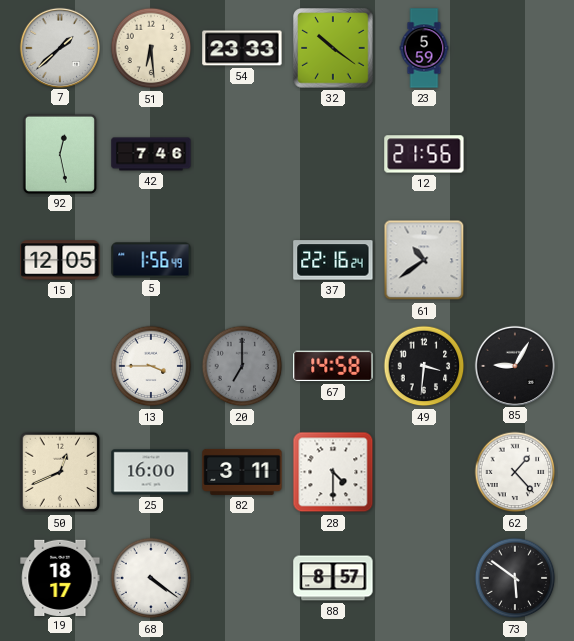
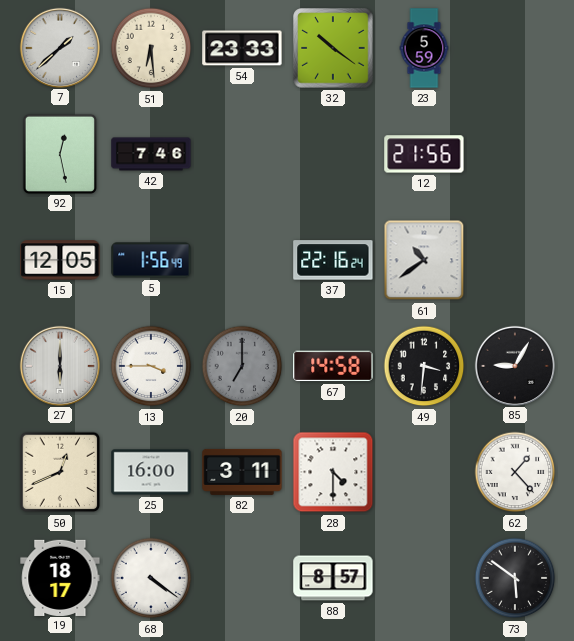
27: none -> 6:00
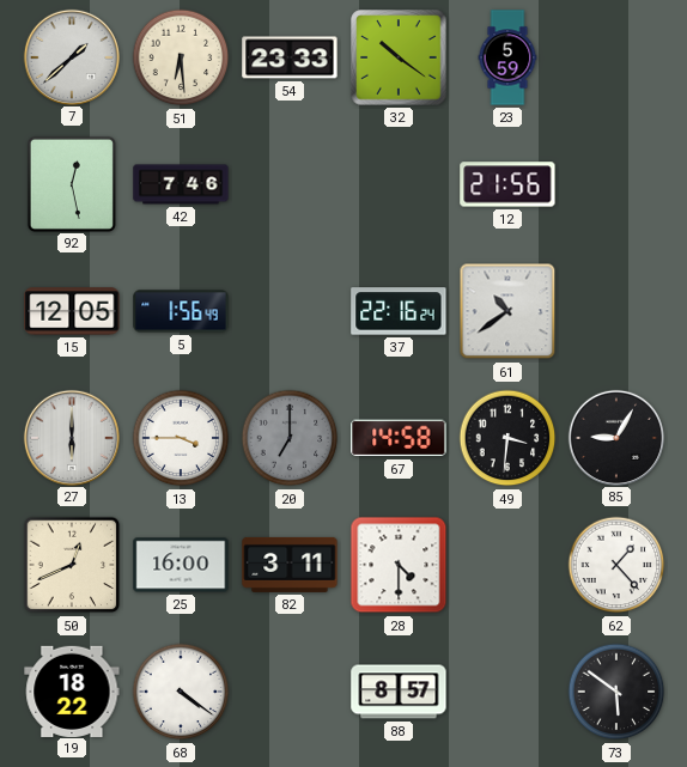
19: 18:17 -> 18:22
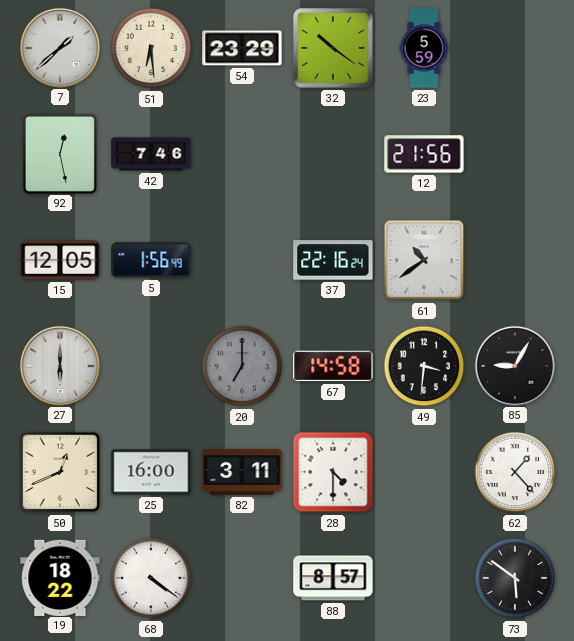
54: 23:33 -> 23:29
13: 3:45 -> none
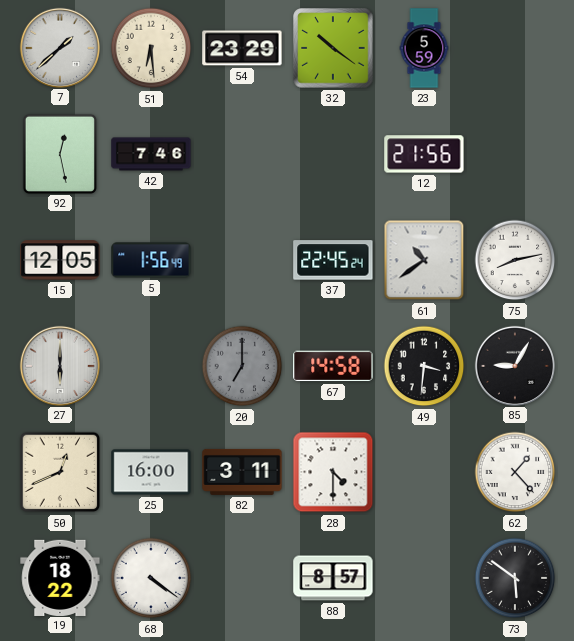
37: 22:16 -> 22:45
75: none -> 8:13
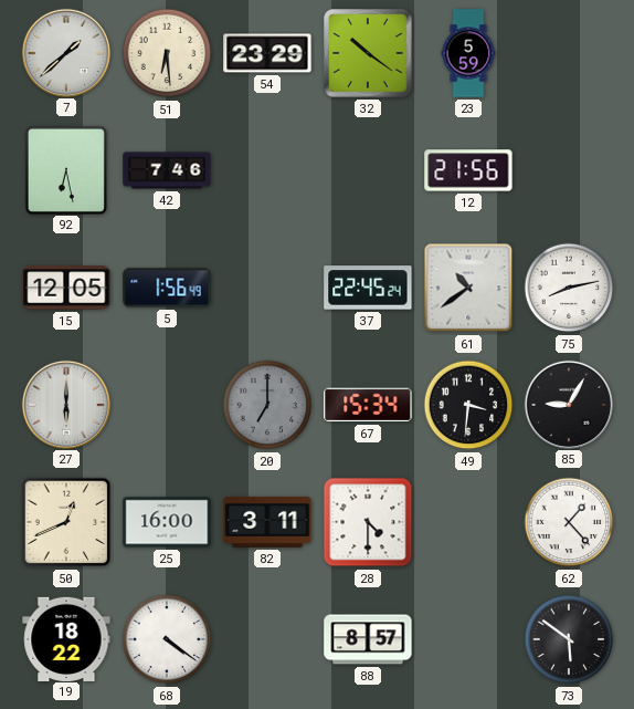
92: 12:28 -> 6:28
67: 14:58 -> 15:34
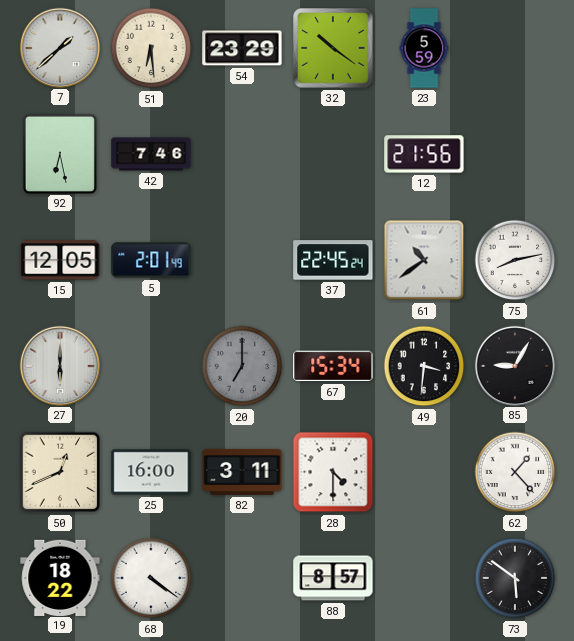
5: 1:56 -> 2:01
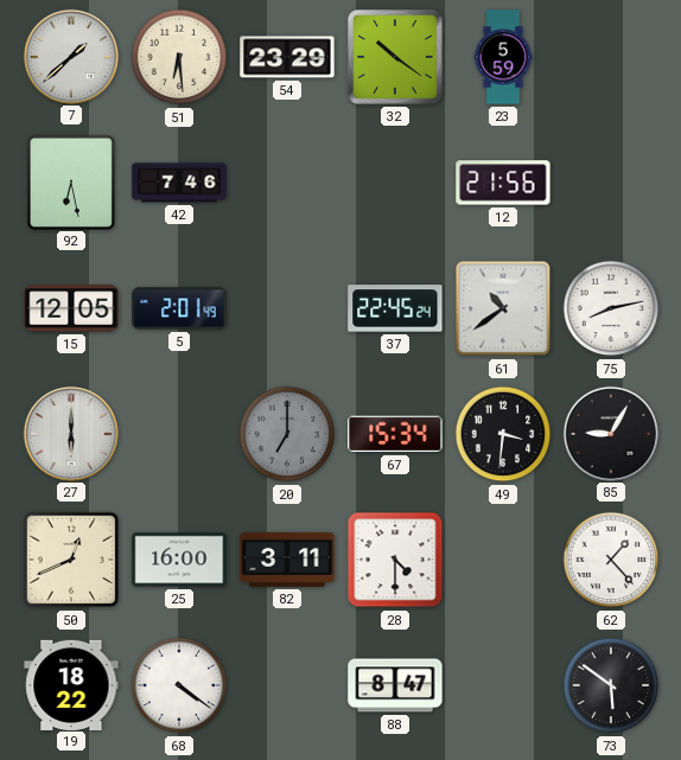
88: 8:57 -> 8:47
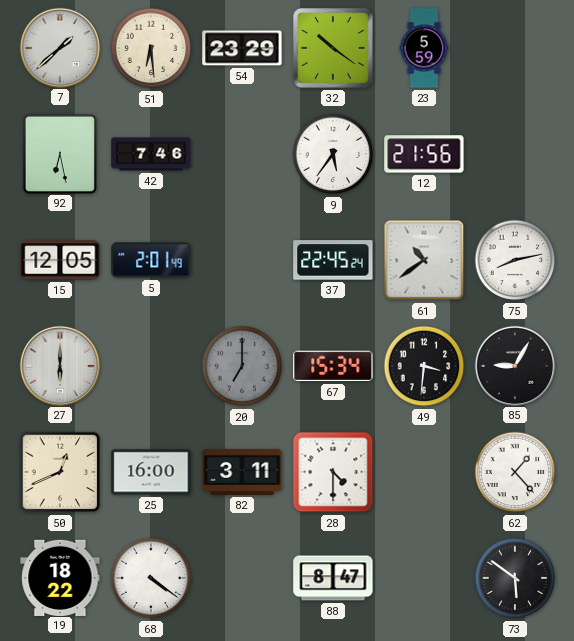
9: none -> 5:36
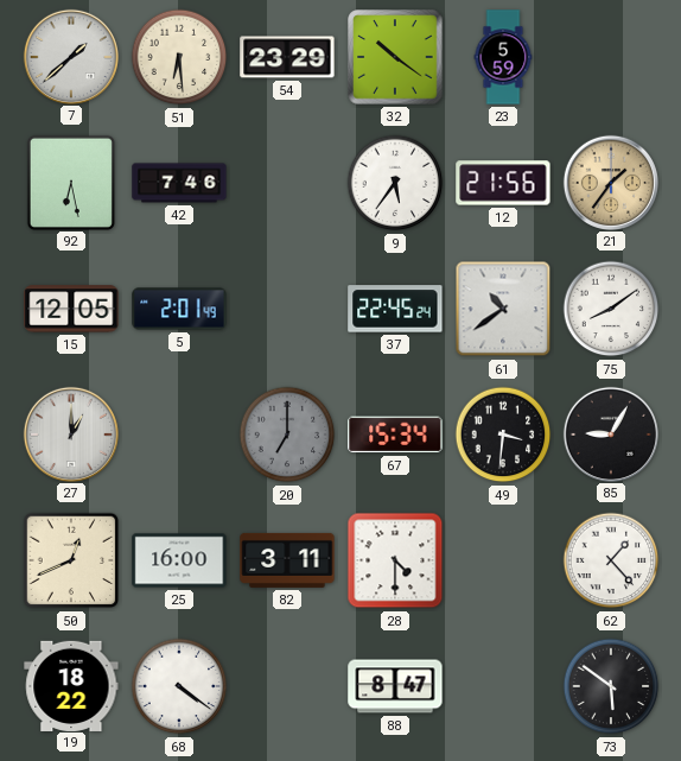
21: none -> 1:36
75: 8:13 -> 8:09
27: 6:00 -> 1:00
